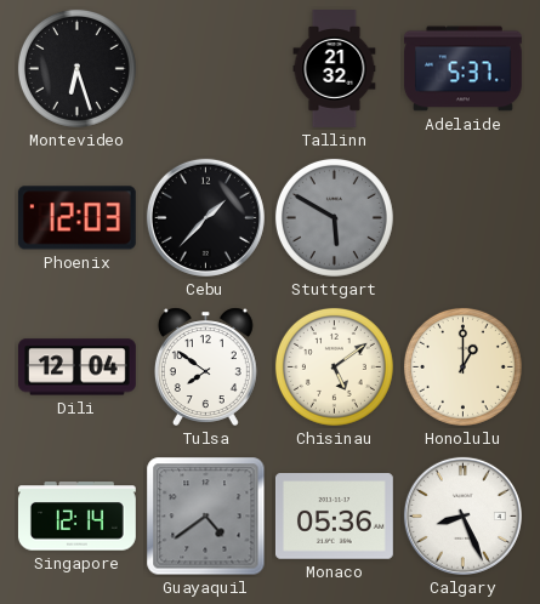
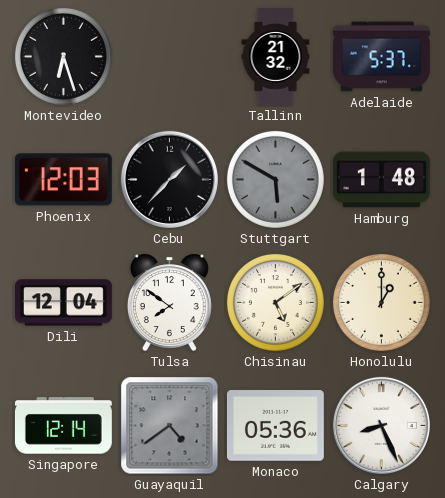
Hamburg: none -> 1:48
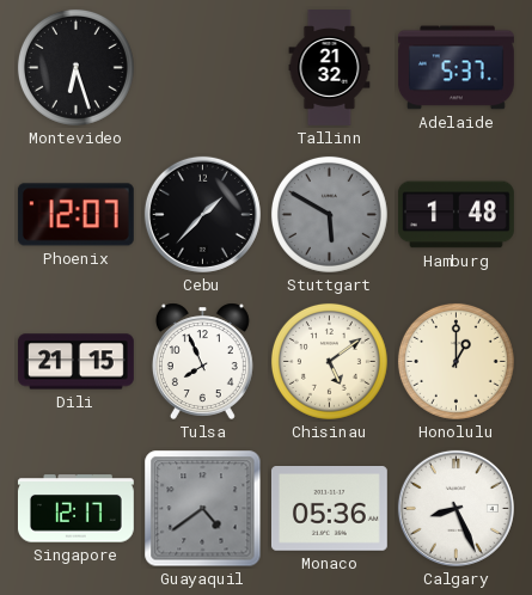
Phoenix: 12:03 -> 12:07
Dili: 12:04 -> 21:15
Tulsa: 7:51 -> 7:56
Singapore: 12:14 -> 12:17
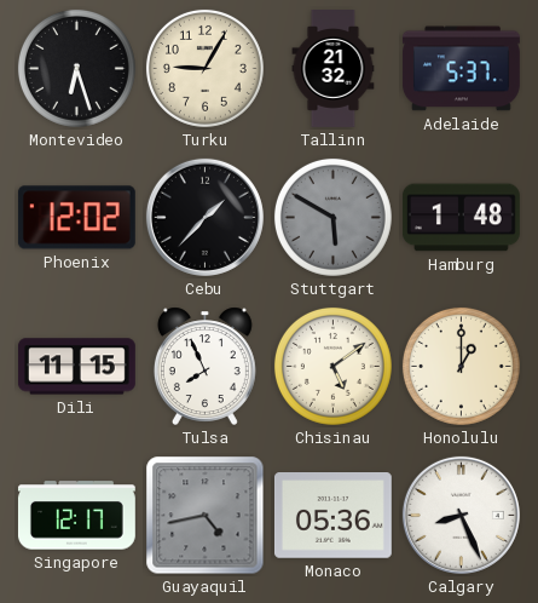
Turku: none -> 9:05
Phoenix: 12:07 -> 12:02
Dili: 21:15 -> 11:15
Guayaquil: 4:39 -> 4:43
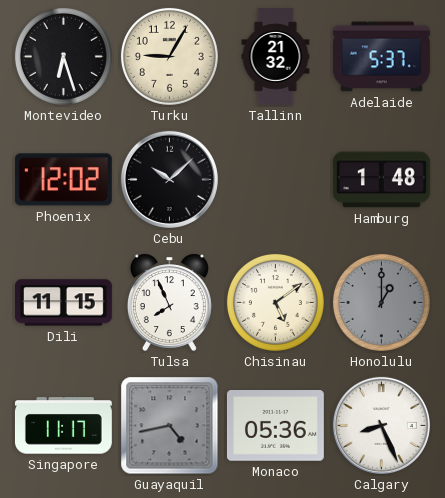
Cebu: 1:37 -> 10:08
Stuttgart: 5:50 -> none
Honolulu dial: cream -> grey
Singapore: 12:17 -> 11:17
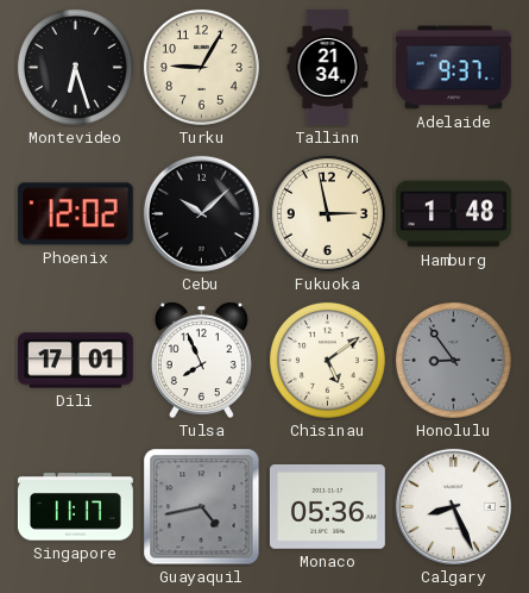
Tallinn: 21:32 -> 21:34
Adelaide: 5:37 -> 9:37
Fukuoka: none -> 2:58
Dili: 11:15 -> 17:01
Honolulu: 1:00 -> 8:54
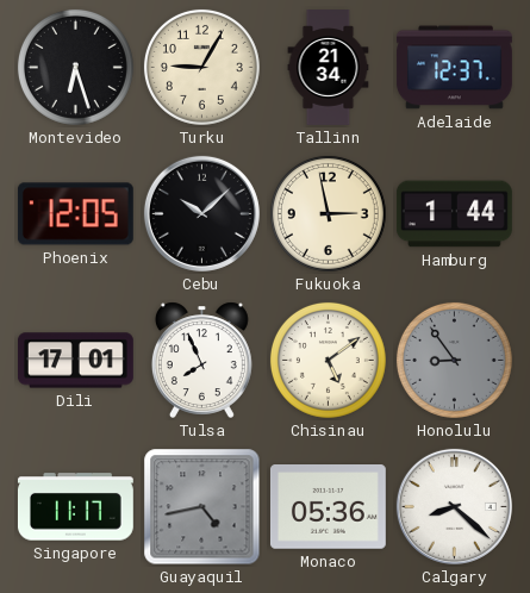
Adelaide: 9:37 -> 12:37
Phoenix: 12:02 -> 12:05
Hamburg: 1:48 -> 1:44
Calgary: 8:26 -> 8:22
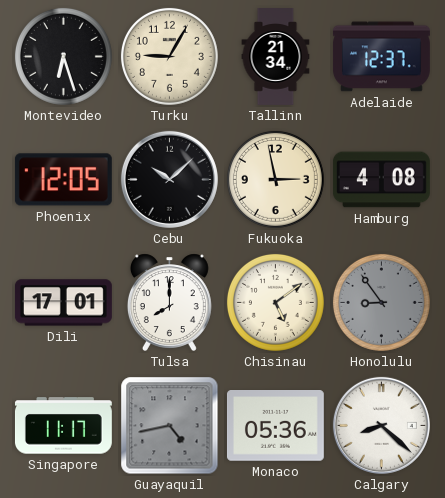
Hamburg: 1:44 -> 4:08
Tulsa: 7:56 -> 8:00
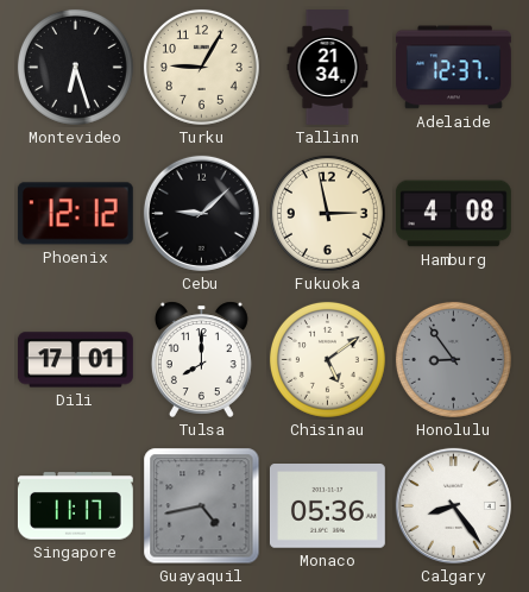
Phoenix: 12:05 -> 12:12
Cebu: 10:08 -> 9:08
Calgary: 8:22 -> 8:24
